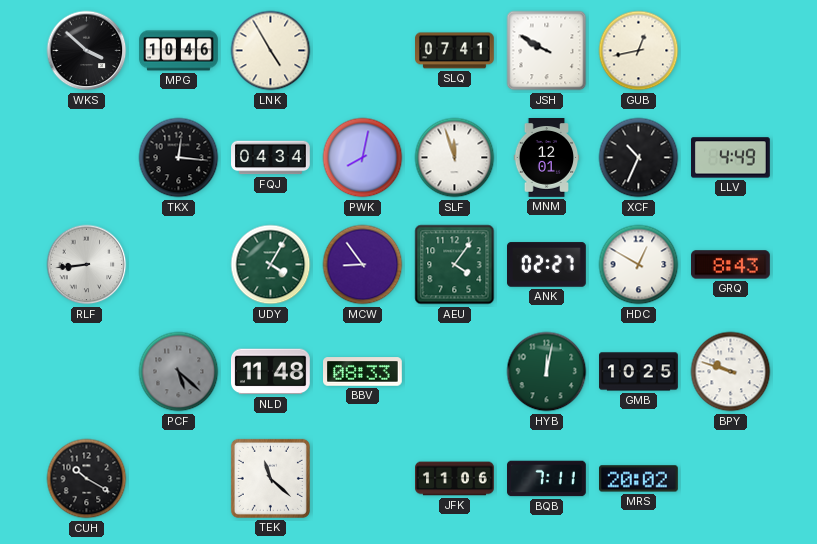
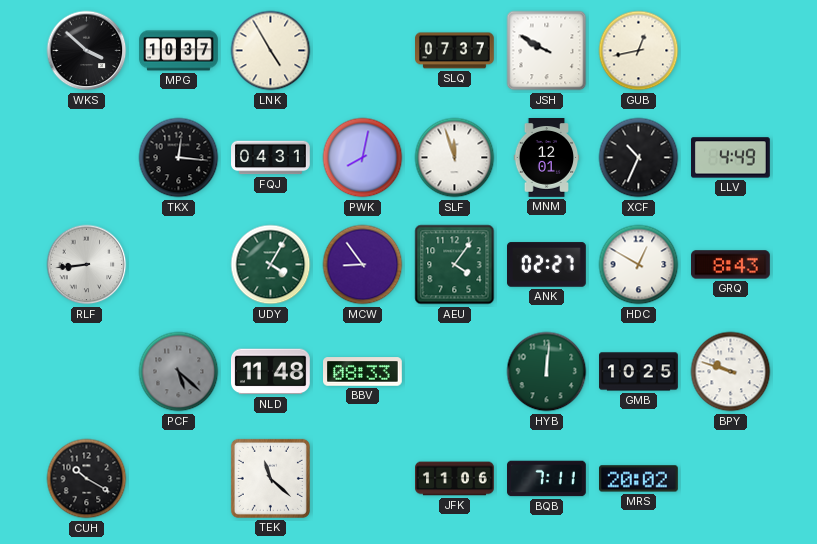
MPG: 10:46 -> 10:37
SLQ: 07:41 -> 07:37
FQJ: 04:34 -> 04:31
HYB: 12:02 -> 12:01
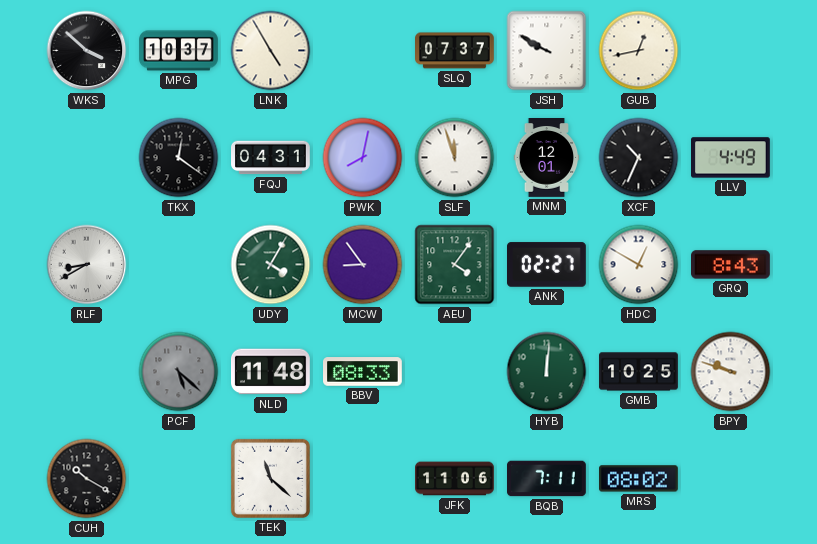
TKX: 12:16 -> 12:21
RLF: 8:44 -> 8:40
MRS: 20:02 -> 08:02
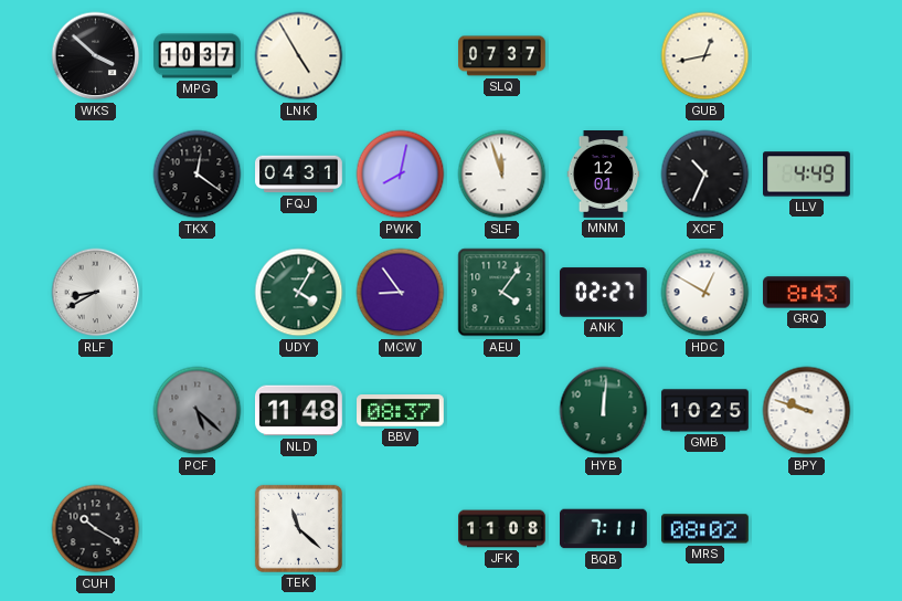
JSH: 9:50 -> none
BBV: 08:33 -> 08:37
JFK: 11:06 -> 11:08
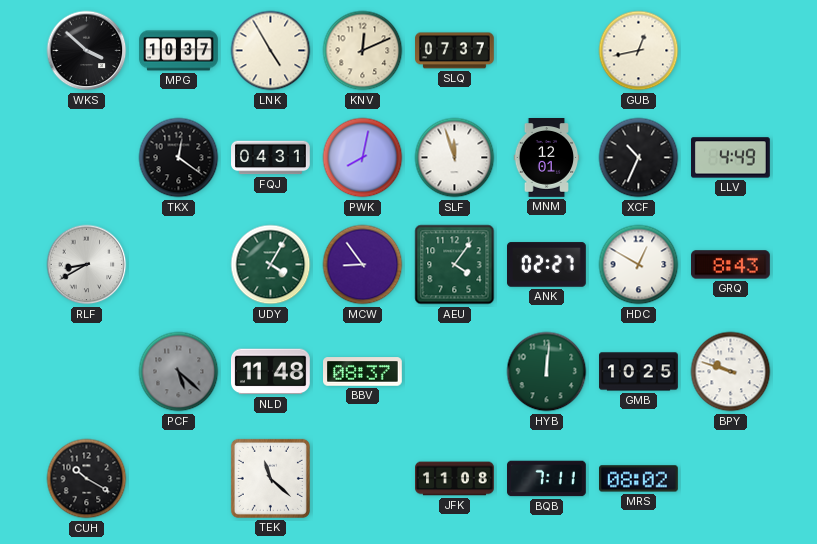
KNV: none -> 12:11
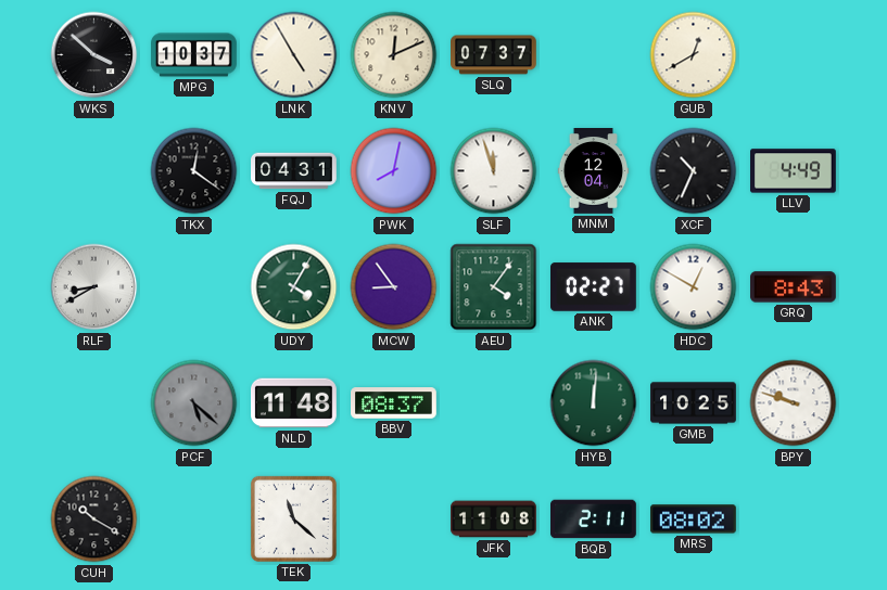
GUB: 12:43 -> 12:40
MNM: 12:01 -> 12:04
BQB: 7:11 -> 2:11
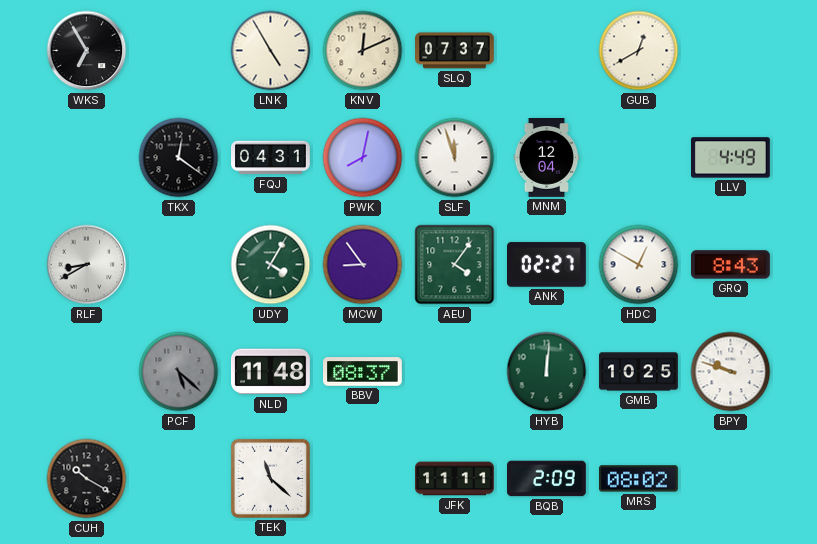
WKS: 3:52 -> 6:55
MPG: 10:37 -> none
XCF: 10:34 -> none
JFK: 11:08 -> 11:11
BQB: 2:11 -> 2:09
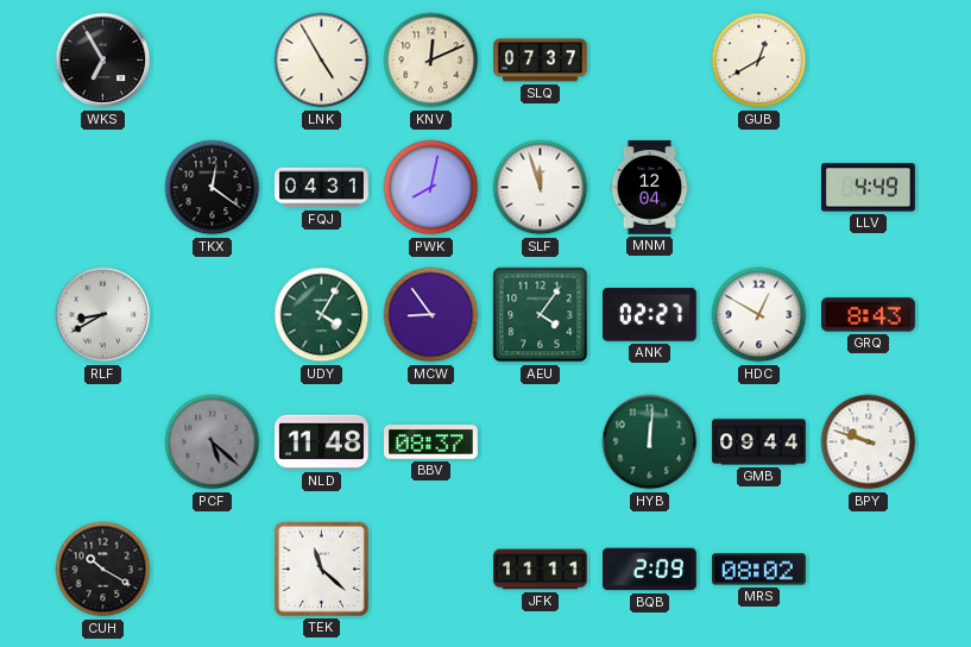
GMB: 10:25 -> 09:44
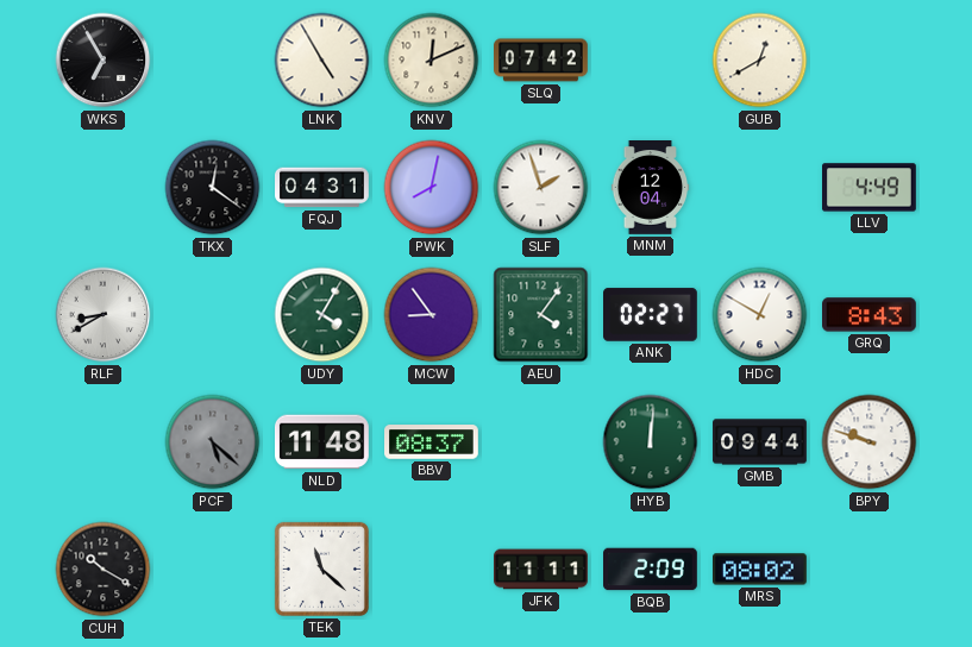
SLQ: 07:37 -> 07:42
SLF: 11:57 -> 1:57
